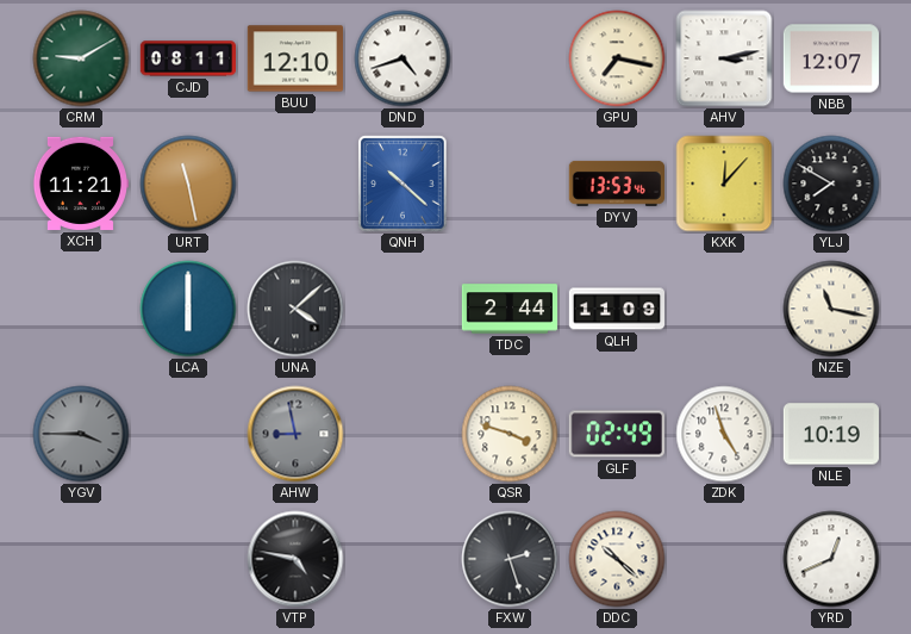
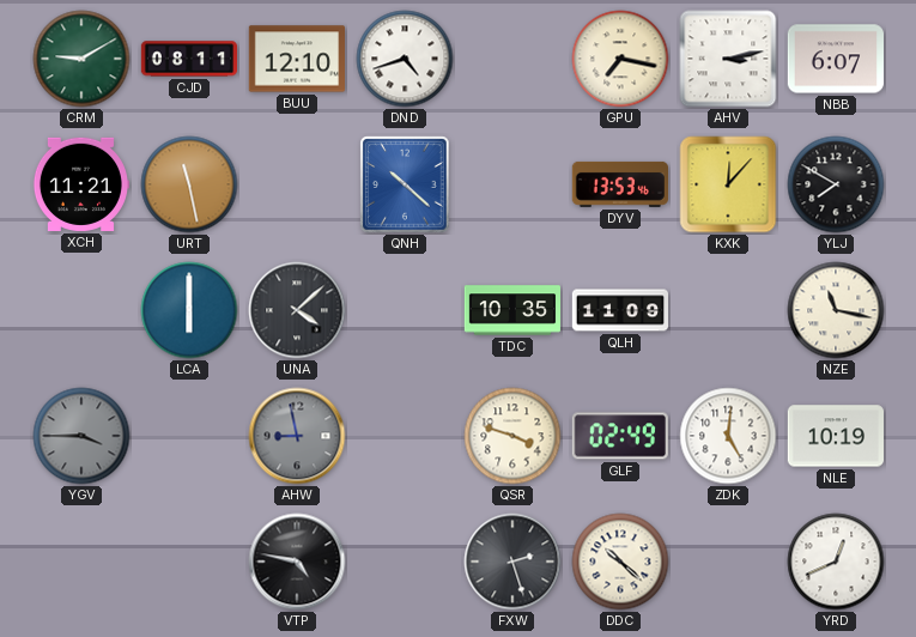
NBB: 12:07 -> 6:07
TDC: 2:44 -> 10:35
ZDK: 4:57 -> 5:01
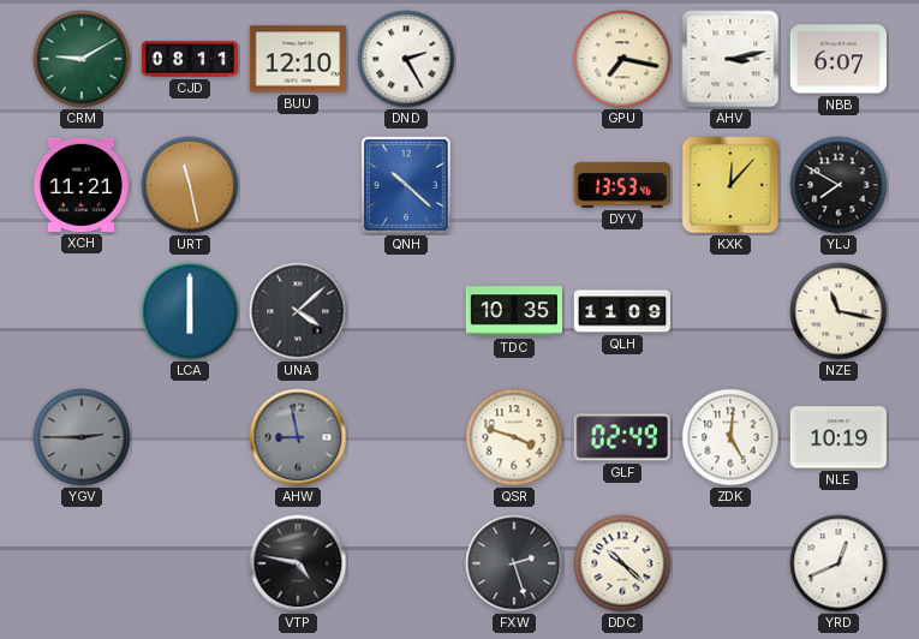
DND: 4:42 -> 2:25
YGV: 3:45 -> 2:45
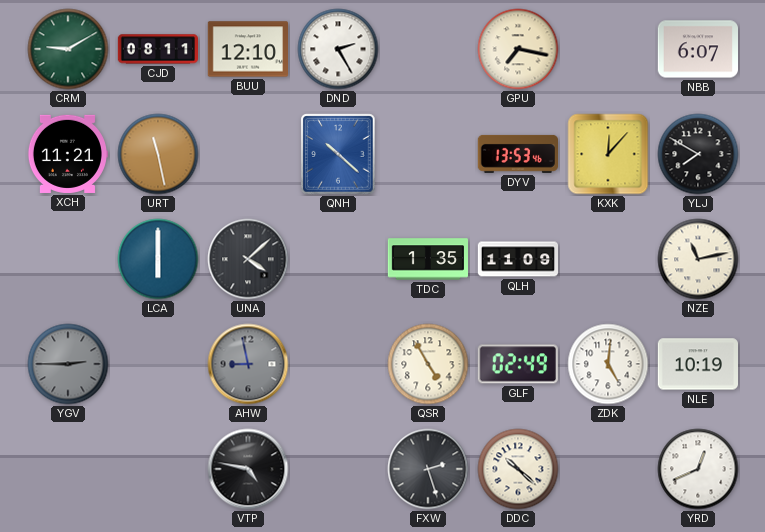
AHV: 3:13 -> none
TDC: 10:35 -> 1:35
NZE: 11:17 -> 11:13
QSR: 3:48 -> 4:55
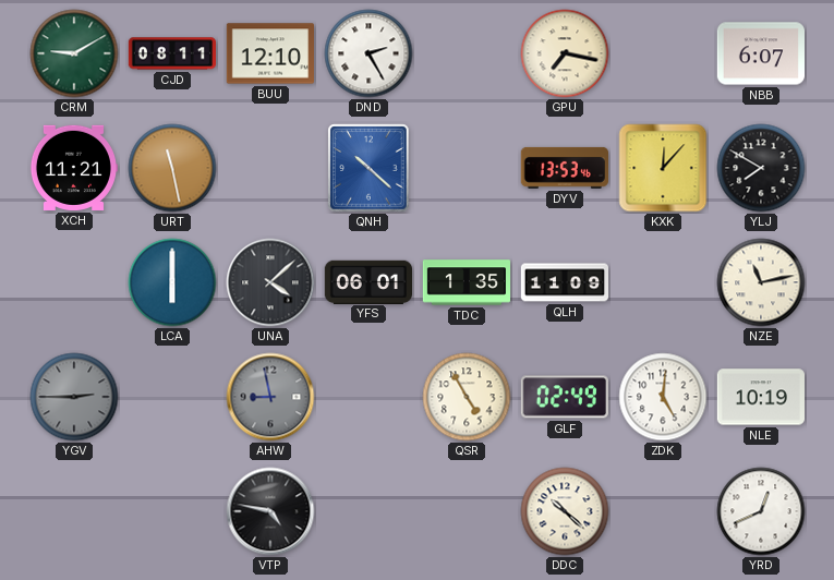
YFS: none -> 06:01
FXW: 2:27 -> none
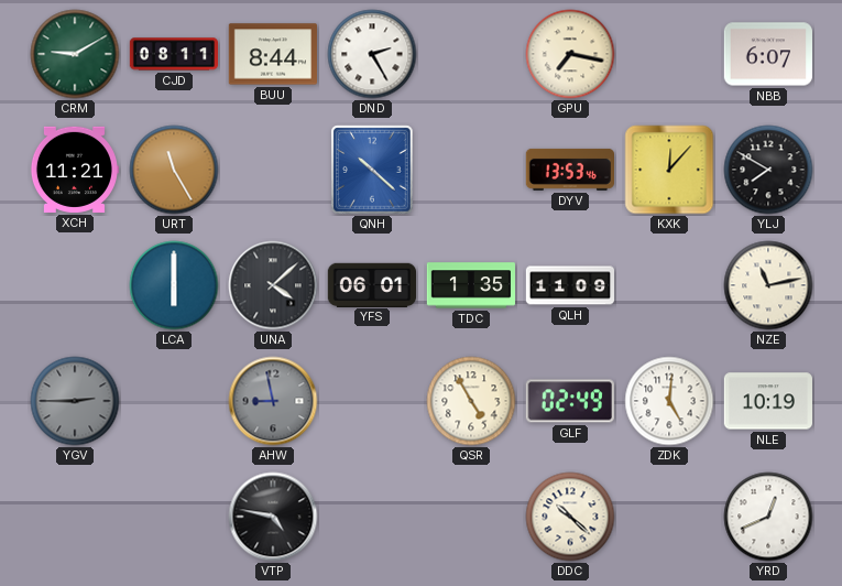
BUU: 12:10 -> 8:44
URT: 11:28 -> 11:25
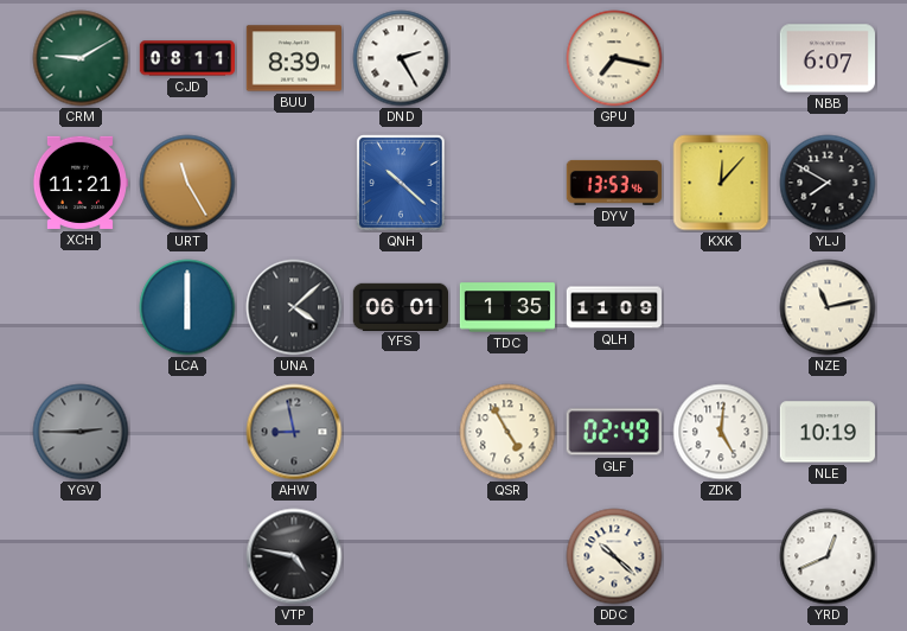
BUU: 8:44 -> 8:39
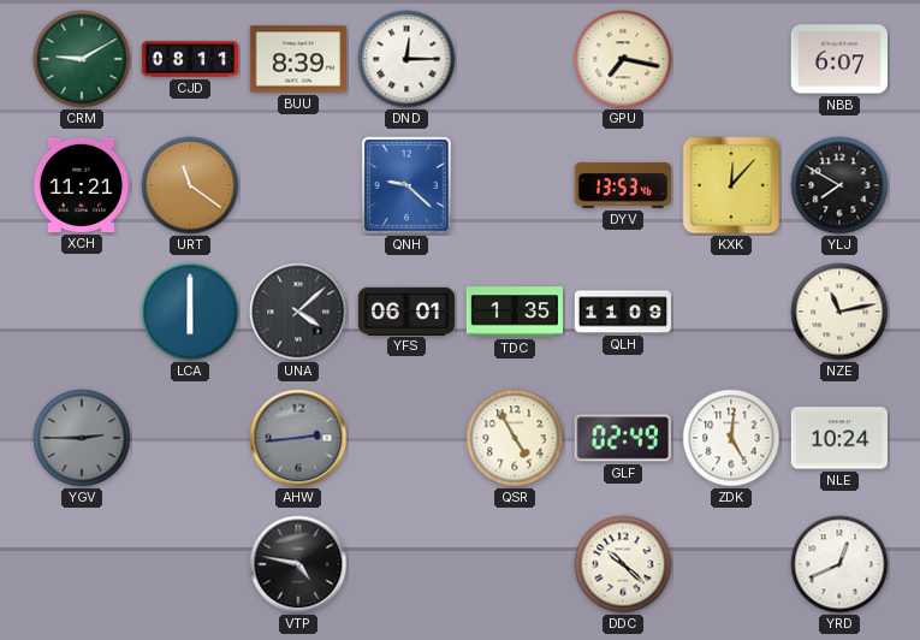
DND: 2:25 -> 12:15
URT: 11:25 -> 11:21
QNH: 10:22 -> 9:22
AHW: 8:58 -> 2:44
NLE: 10:19 -> 10:24
